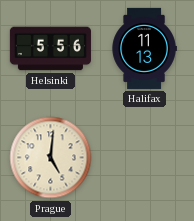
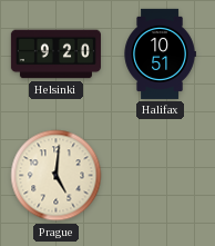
Helsinki: 5:56 -> 9:20
Halifax: 11:13 -> 10:51
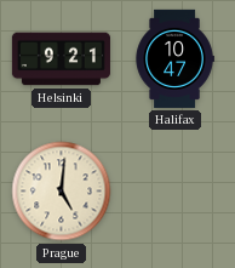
Helsinki: 9:20 -> 9:21
Halifax: 10:51 -> 10:47
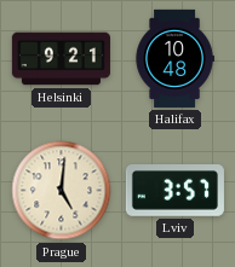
Halifax: 10:47 -> 10:48
Lviv: none -> 3:57
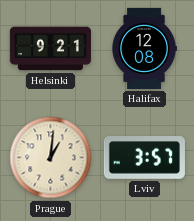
Halifax: 10:48 -> 12:08
Prague: 5:01 -> 1:01
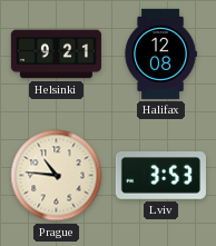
Prague: 1:01 -> 10:46
Lviv: 3:57 -> 3:53
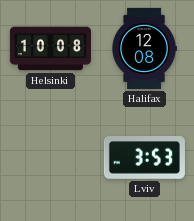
Helsinki: 9:21 -> 10:08
Prague: 10:46 -> none
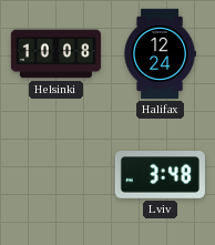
Halifax: 12:08 -> 12:24
Lviv: 3:53 -> 3:48
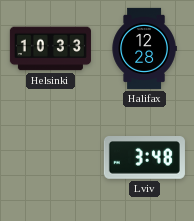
Helsinki: 10:08 -> 10:33
Halifax: 12:24 -> 12:28
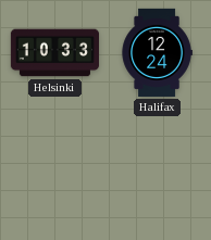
Halifax: 12:28 -> 12:24
Lviv: 3:48 -> none
